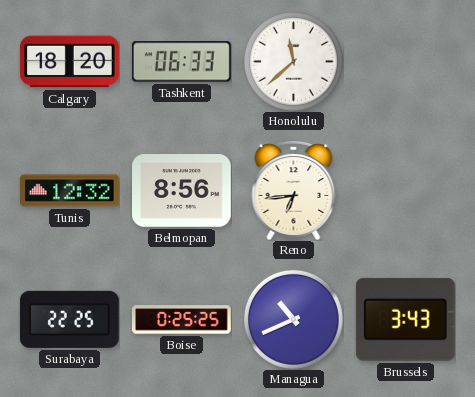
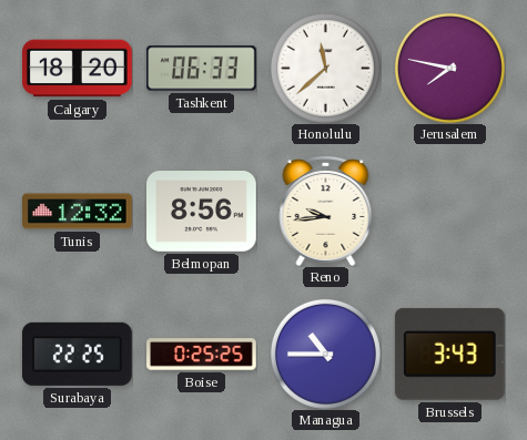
Jerusalem: none -> 7:47
Reno: 6:44 -> 9:44
Managua: 10:41 -> 10:45
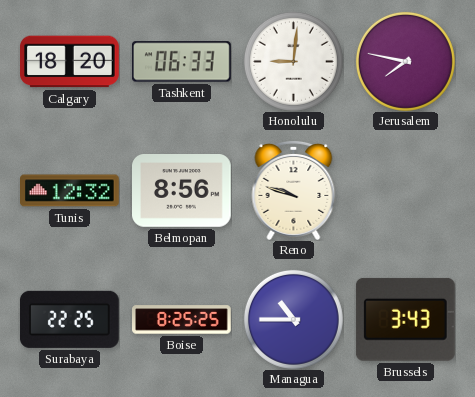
Honolulu: 11:38 -> 9:01
Reno: 9:44 -> 9:48
Boise: 0:25 -> 8:25
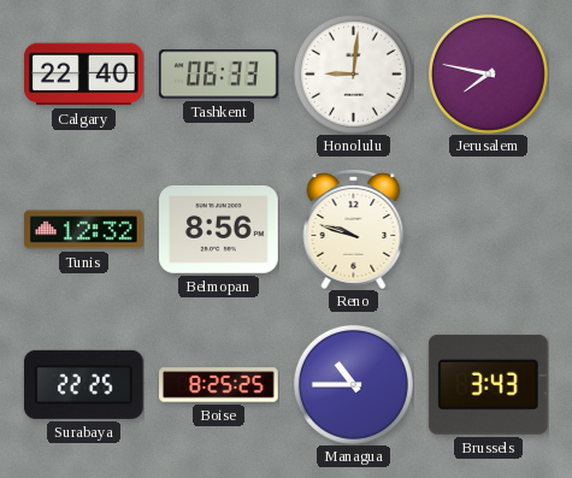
Calgary: 18:20 -> 22:40
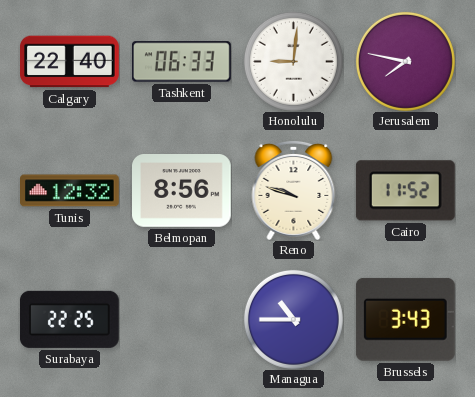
Cairo: none -> 11:52
Boise: 8:25 -> none
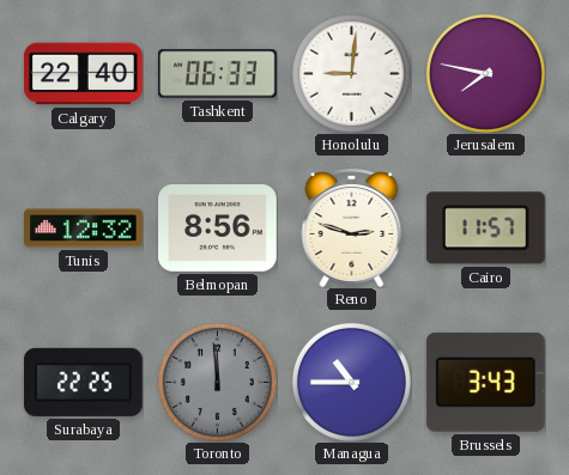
Reno: 9:48 -> 2:48
Cairo: 11:52 -> 11:57
Toronto: none -> 11:59
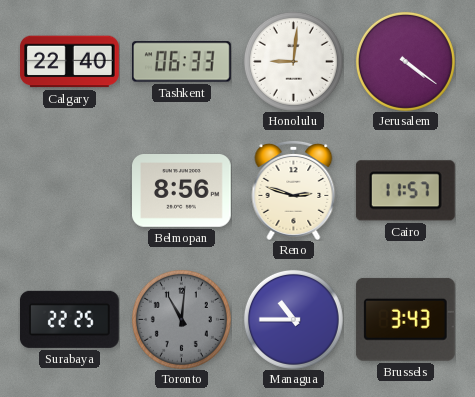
Jerusalem: 7:47 -> 4:21
Tunis: 12:32 -> none
Toronto: 11:59 -> 11:01
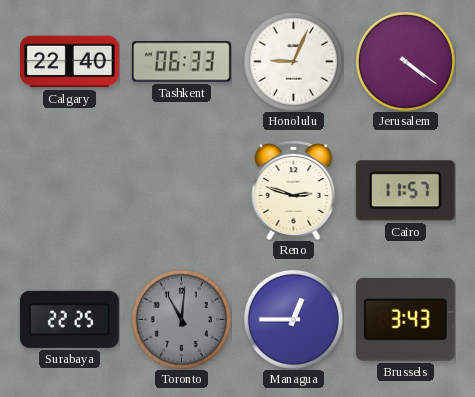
Honolulu: 9:01 -> 9:04
Belmopan: 8:56 -> none
Managua: 10:45 -> 12:45
